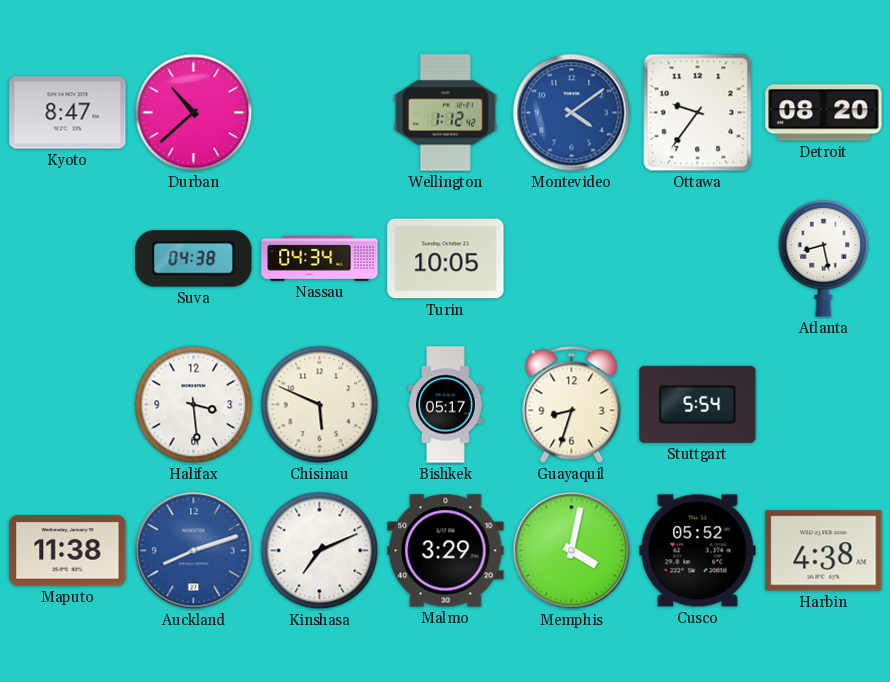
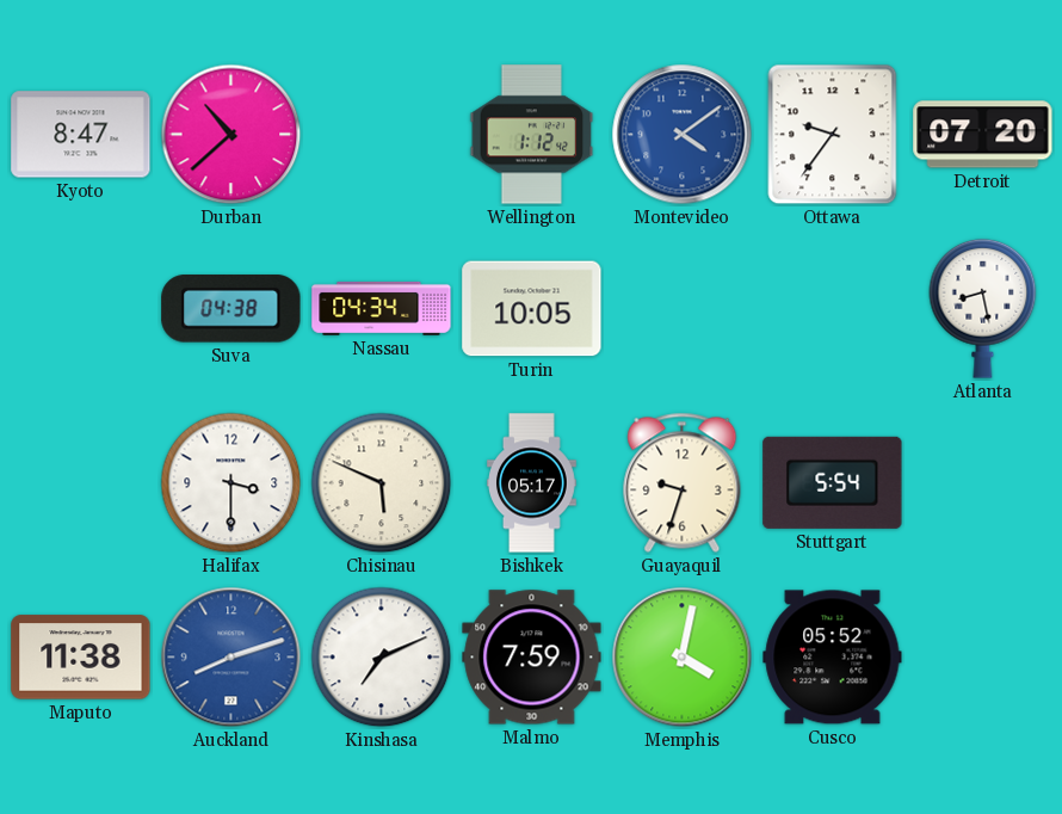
Detroit: 08:20 -> 07:20
Halifax: 3:29 -> 3:30
Guayaquil: 8:33 -> 9:33
Malmo: 3:29 -> 7:59
Harbin: 4:38 -> none
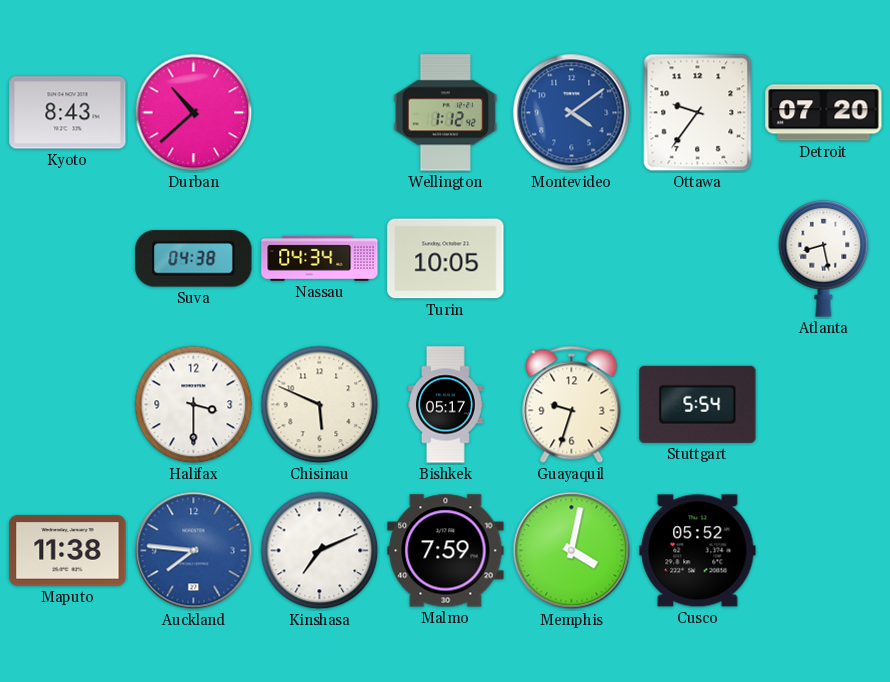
Kyoto: 8:47 -> 8:43
Auckland: 8:12 -> 7:46
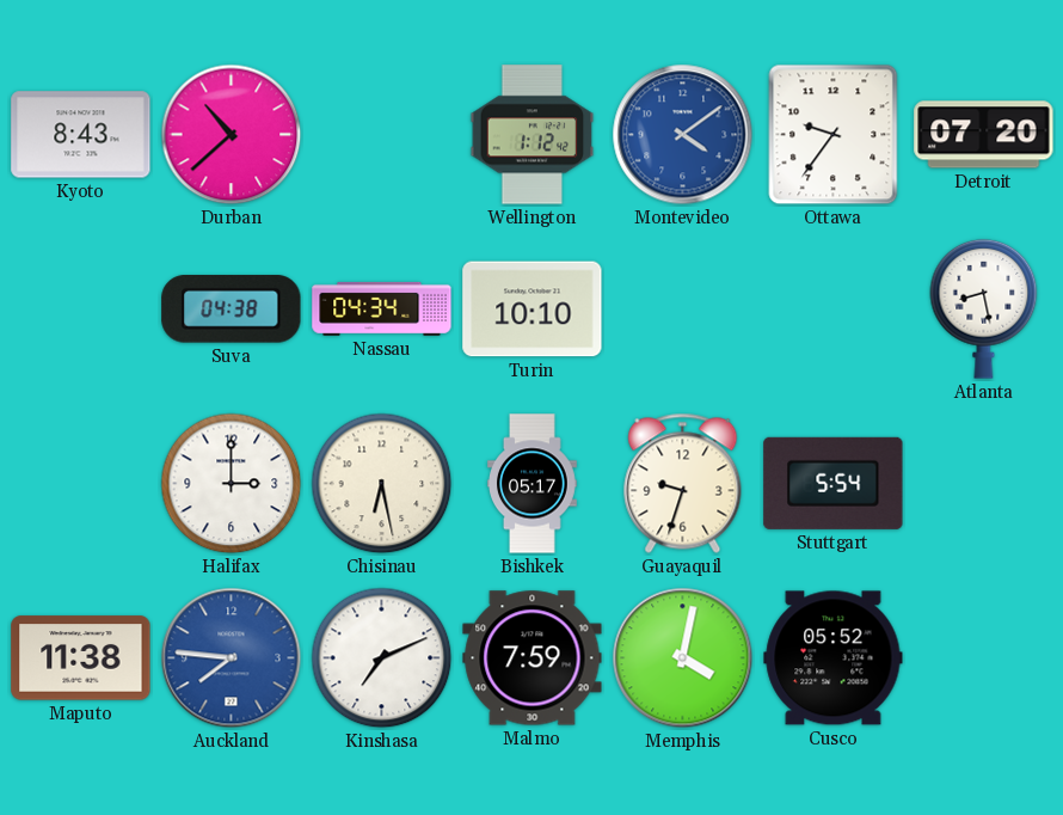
Turin: 10:05 -> 10:10
Halifax: 3:30 -> 3:00
Chisinau: 5:49 -> 6:28
